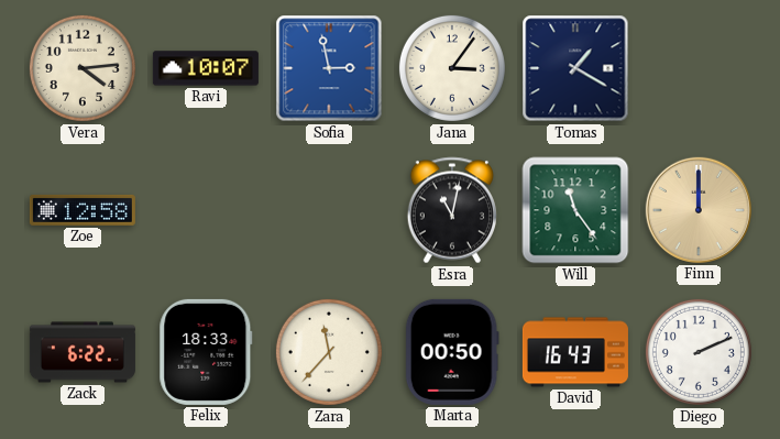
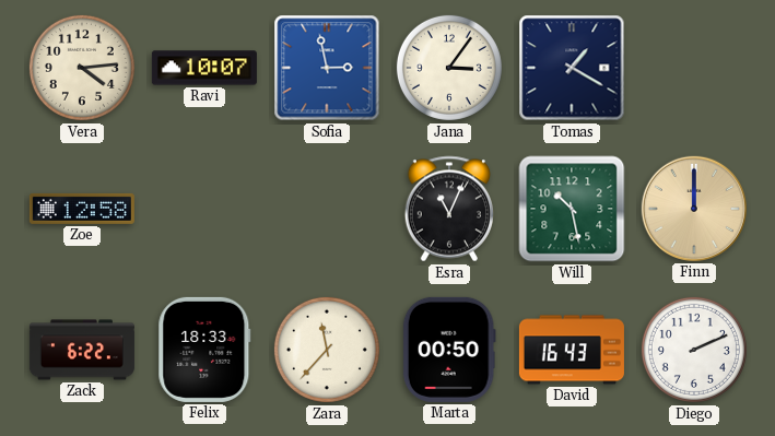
Esra: 11:02 -> 11:04
Will: 11:24 -> 10:28
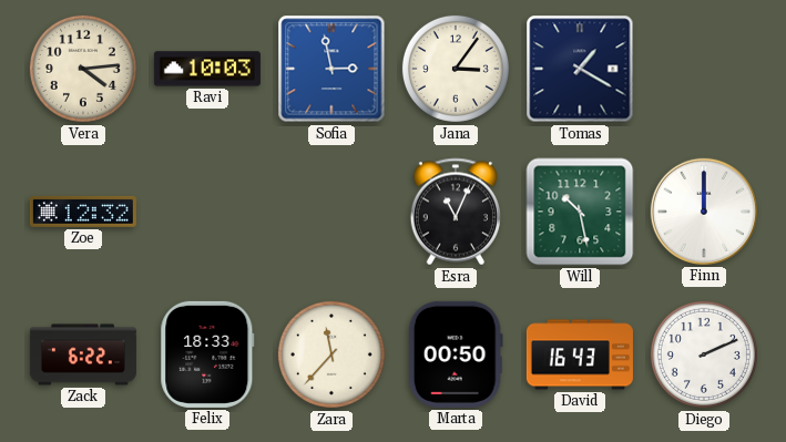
Ravi: 10:07 -> 10:03
Zoe: 12:58 -> 12:32
Finn dial: champagne -> white
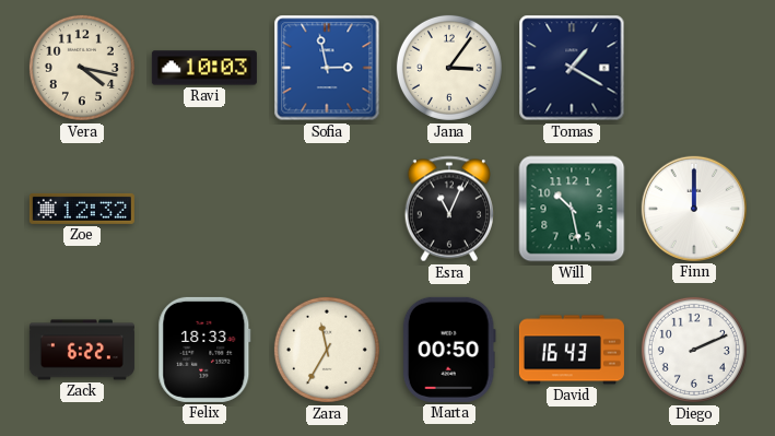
Vera: 4:14 -> 4:17
Zara: 11:37 -> 11:35
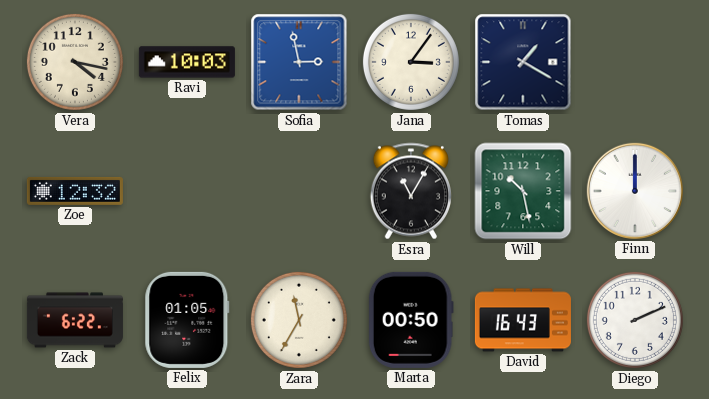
Esra: 11:04 -> 11:05
Felix: 18:33 -> 01:05
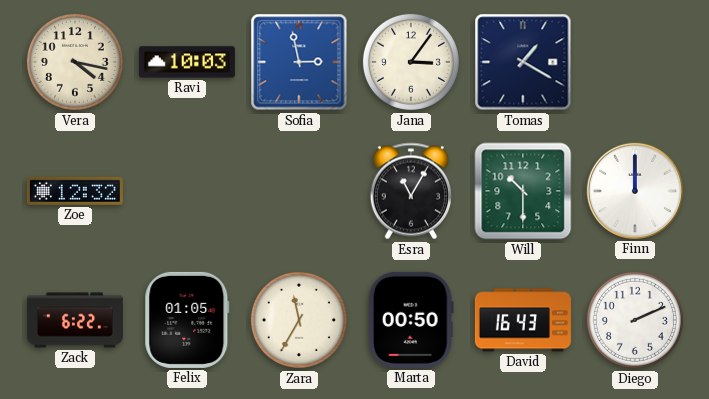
Will: 10:28 -> 10:30
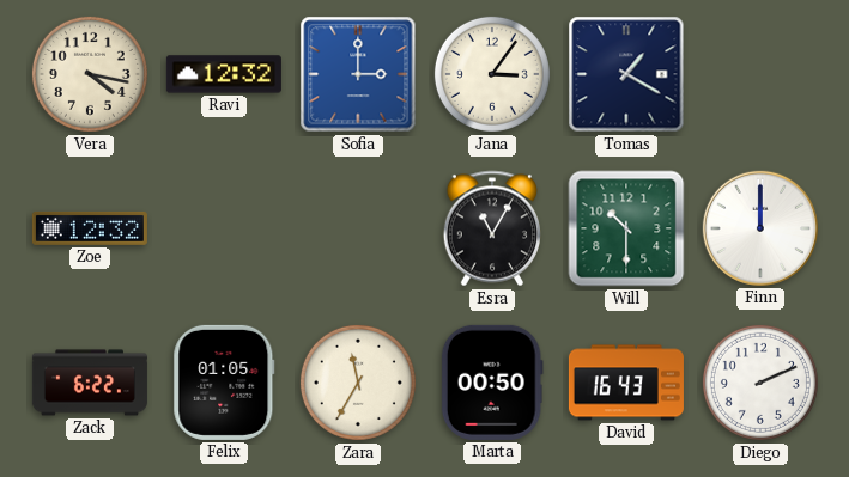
Ravi: 10:03 -> 12:32
Sofia: 2:58 -> 3:00
